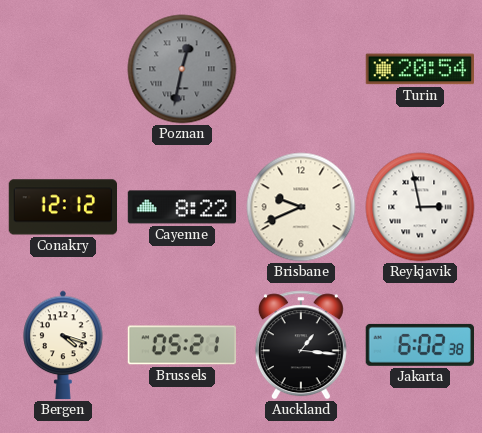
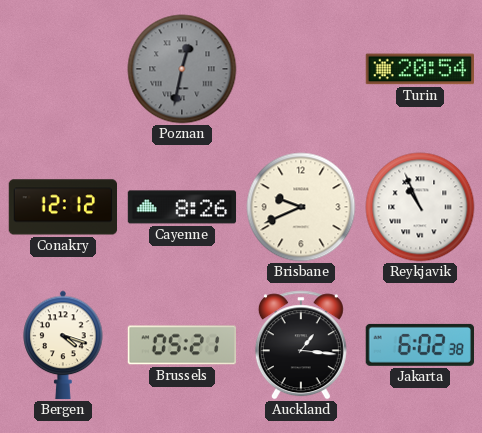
Cayenne: 8:22 -> 8:26
Reykjavik: 2:58 -> 10:56
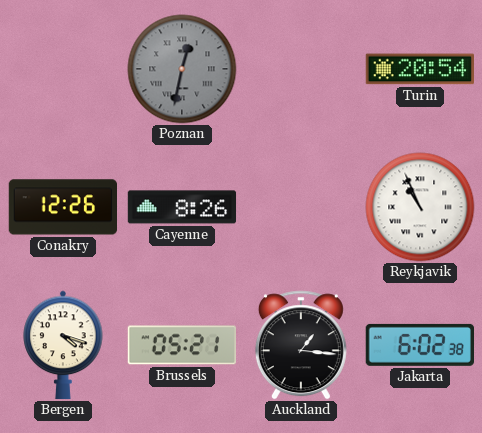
Conakry: 12:12 -> 12:26
Brisbane: 9:41 -> none
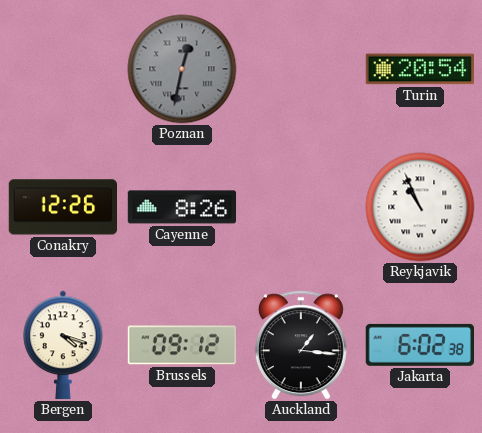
Brussels: 05:21 -> 09:12
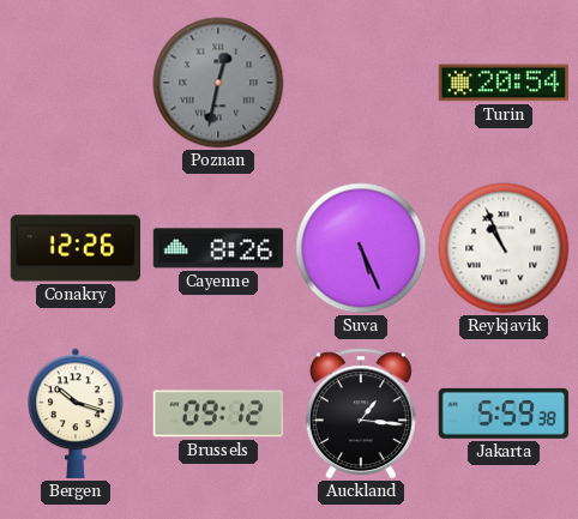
Suva: none -> 5:26
Bergen: 4:18 -> 10:18
Jakarta: 6:02 -> 5:59
